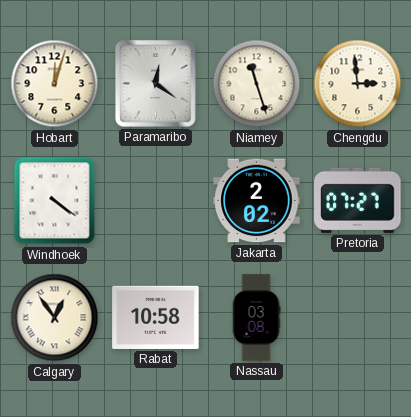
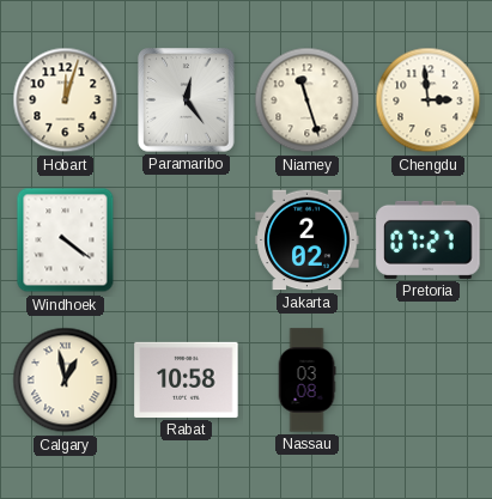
Paramaribo: 12:21 -> 12:24
Calgary: 12:54 -> 12:58
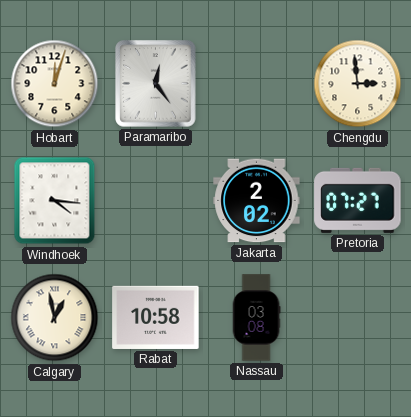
Niamey: 11:27 -> none
Windhoek: 4:21 -> 4:16
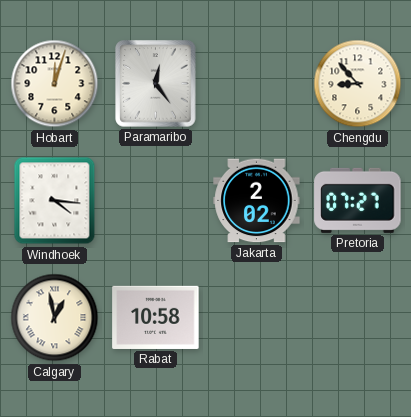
Chengdu: 2:59 -> 8:53
Nassau: 03:08 -> none
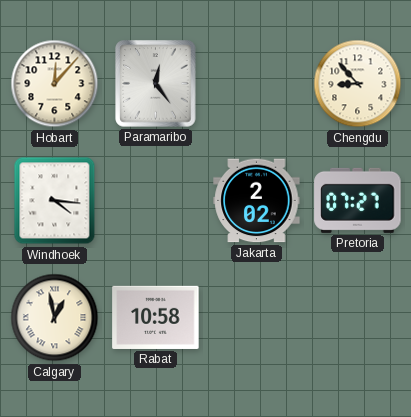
Hobart: 12:03 -> 12:07
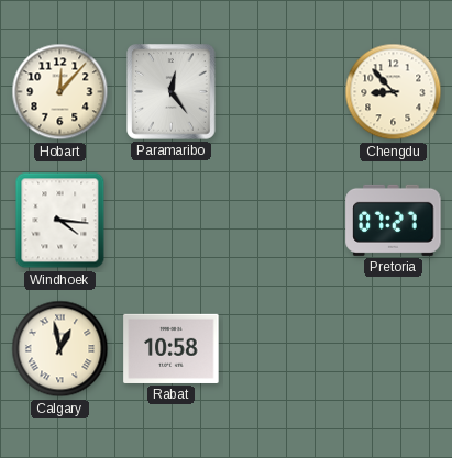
Jakarta: 2:02 -> none
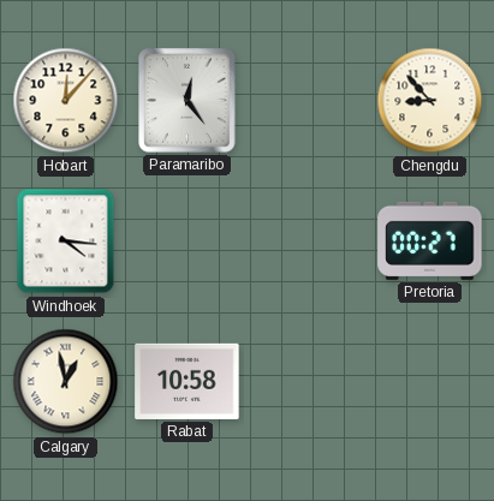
Pretoria: 07:27 -> 00:27
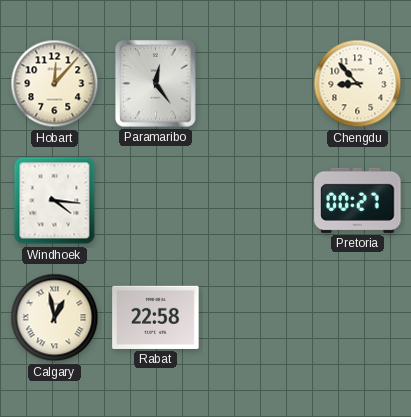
Rabat: 10:58 -> 22:58
